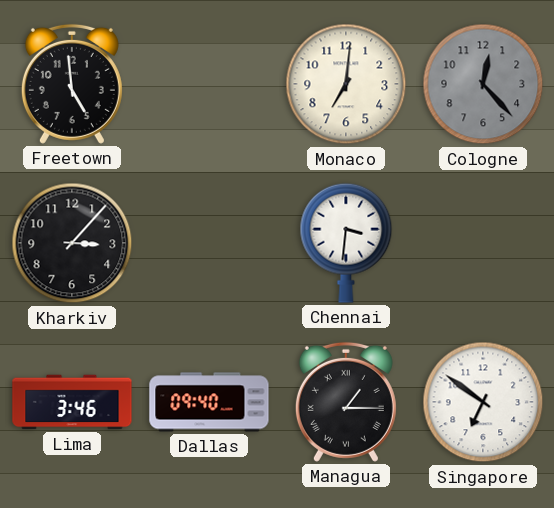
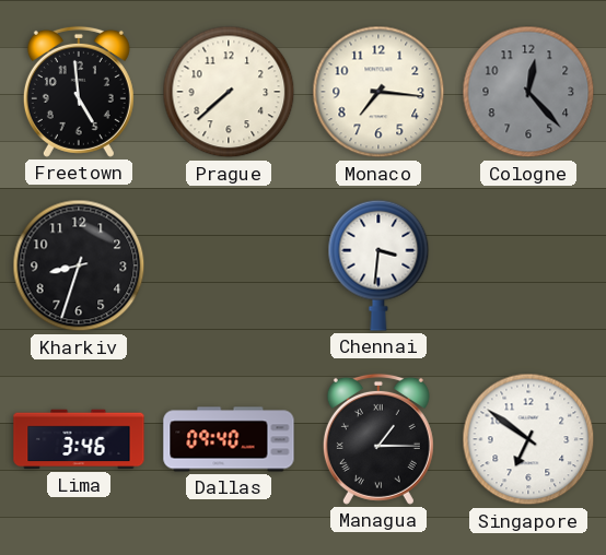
Prague: none -> 7:38
Monaco: 7:01 -> 7:16
Kharkiv: 3:07 -> 8:33
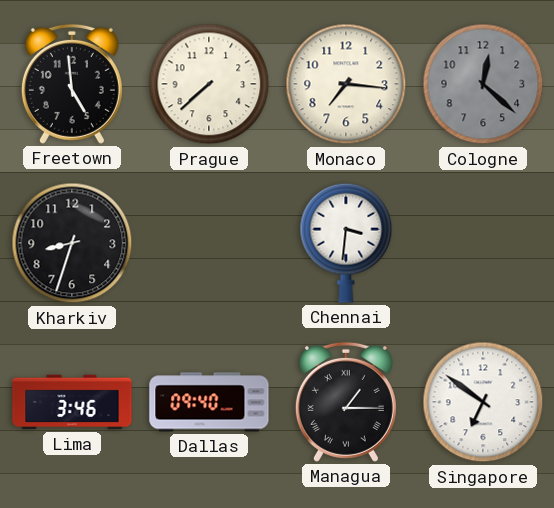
Cologne: 12:23 -> 12:22
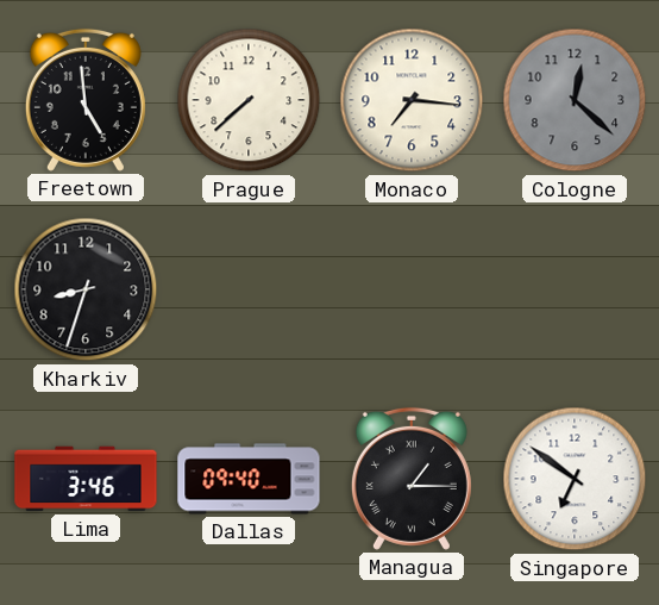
Chennai: 3:31 -> none
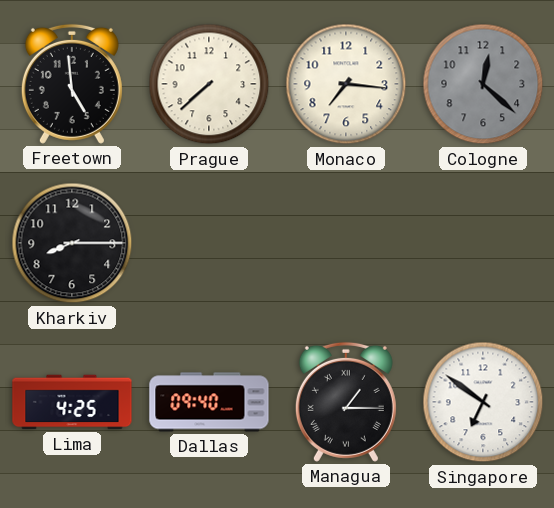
Kharkiv: 8:33 -> 8:15
Lima: 3:46 -> 4:25
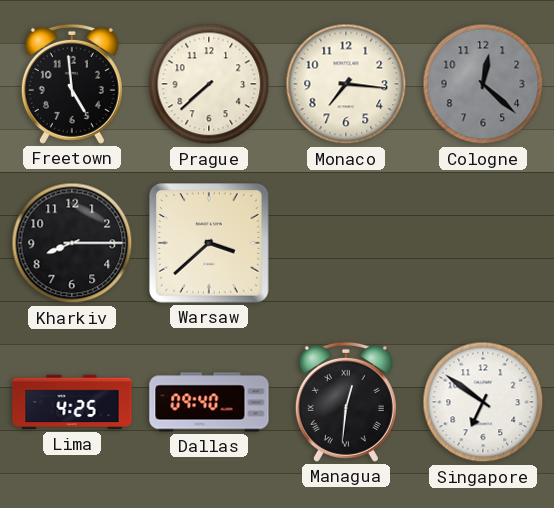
Warsaw: none -> 3:38
Managua: 1:15 -> 12:31
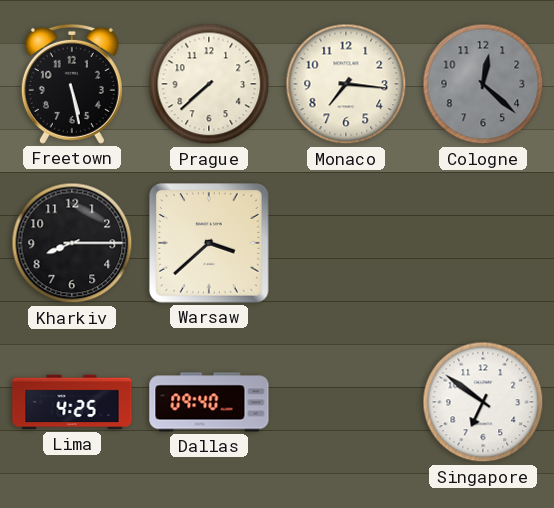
Freetown: 4:59 -> 5:28
Managua: 12:31 -> none
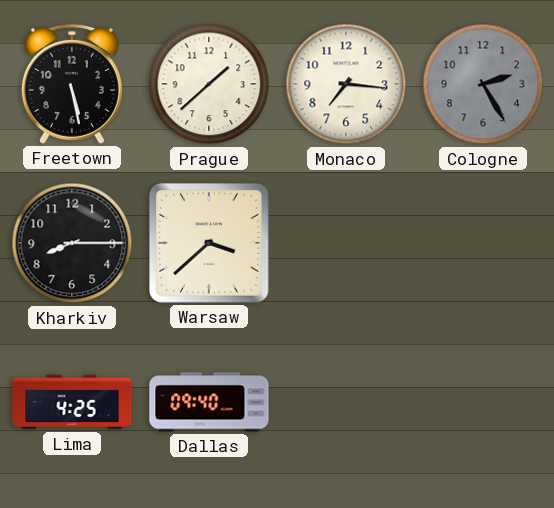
Prague: 7:38 -> 1:38
Cologne: 12:22 -> 2:25
Singapore: 6:51 -> none
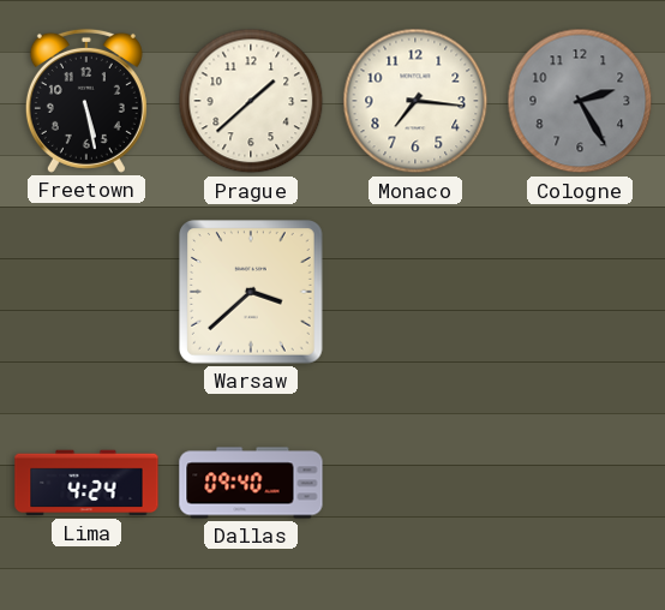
Kharkiv: 8:15 -> none
Lima: 4:25 -> 4:24
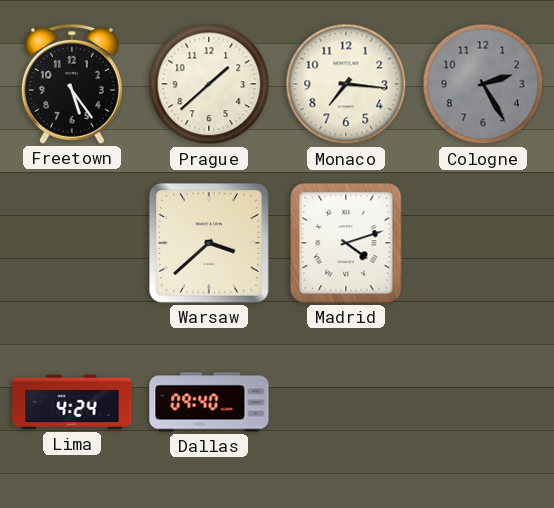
Freetown: 5:28 -> 5:24
Madrid: none -> 4:12
